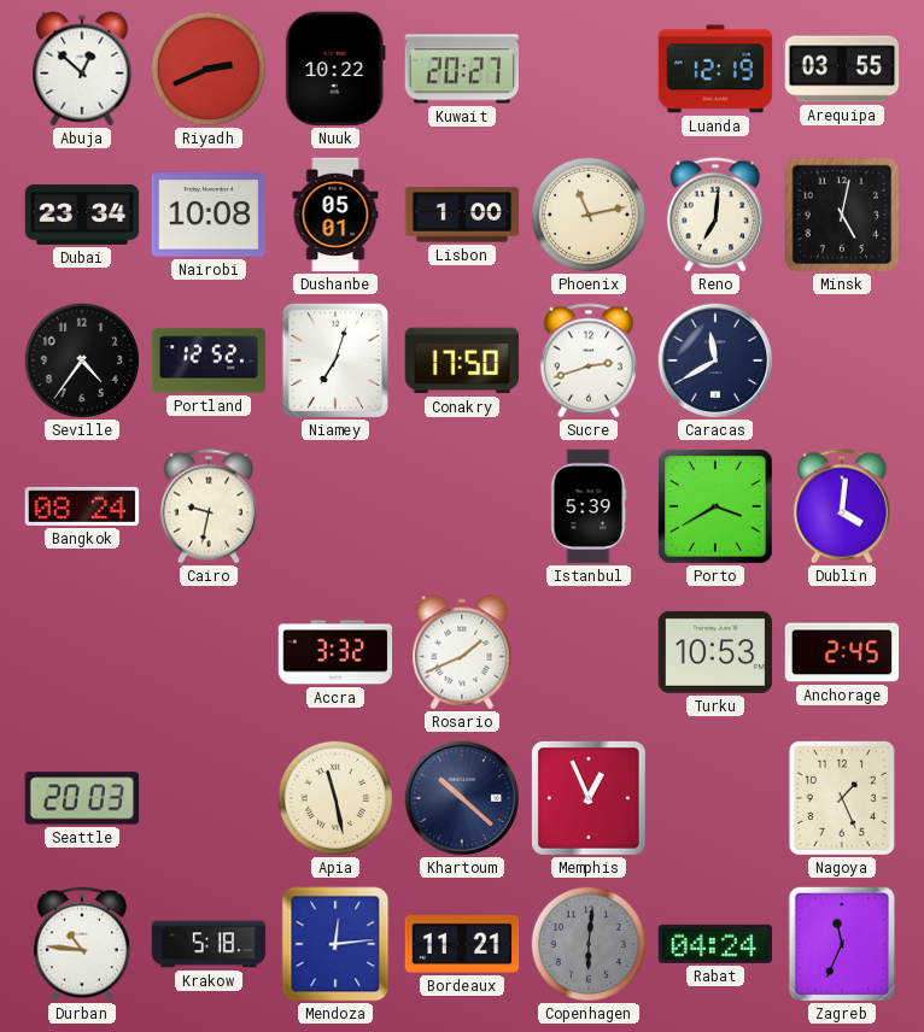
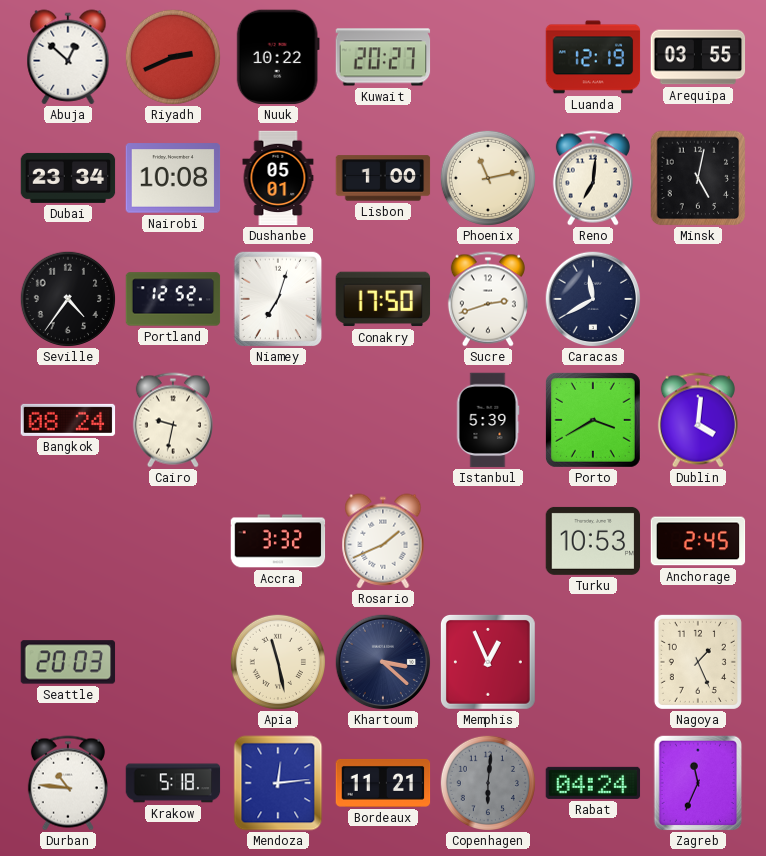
Khartoum: 10:22 -> 3:22
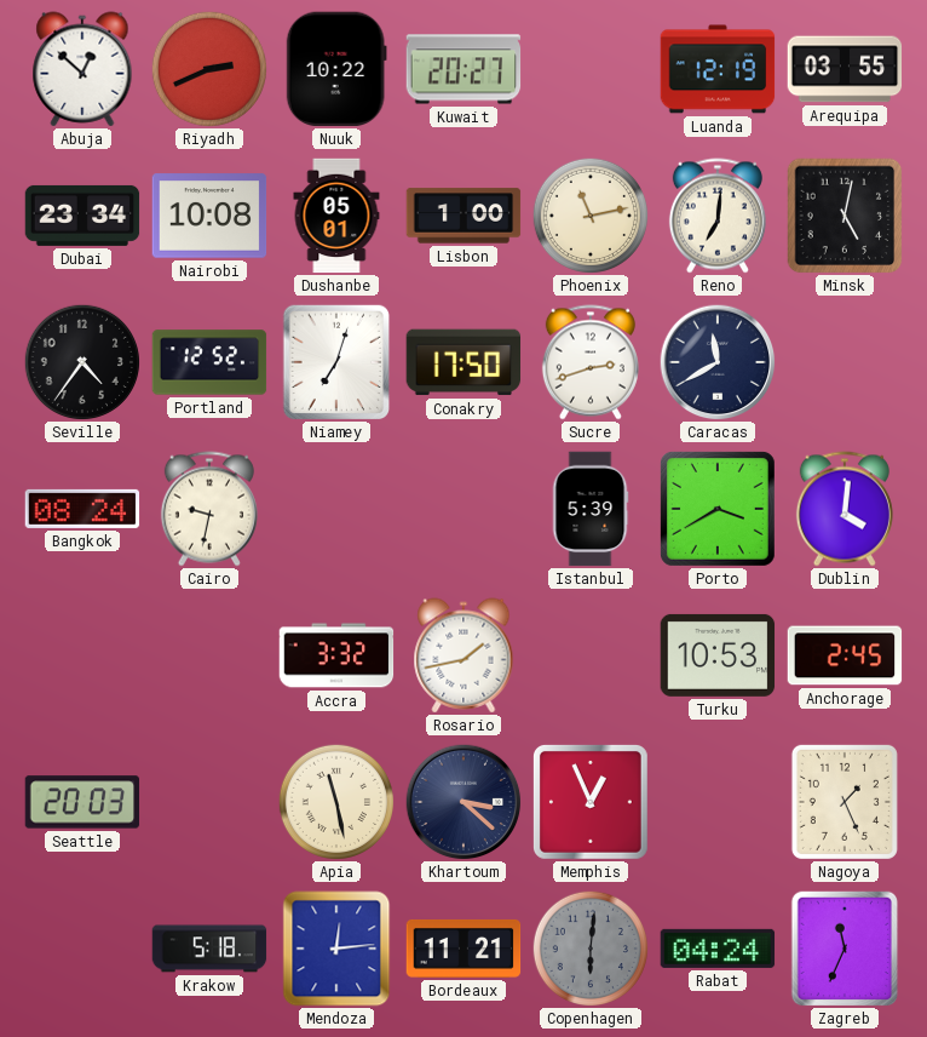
Rosario: 1:41 -> 1:43
Durban: 10:46 -> none
